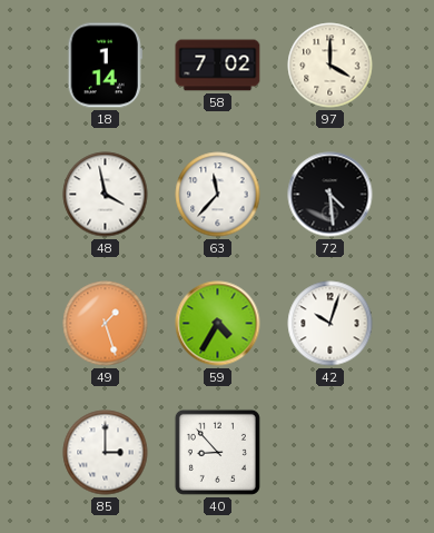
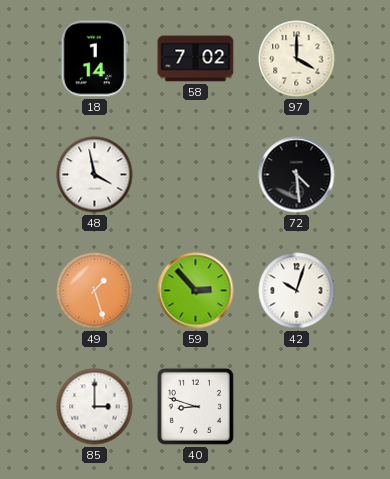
63: 11:37 -> none
59: 4:35 -> 2:53
40: 8:53 -> 8:48
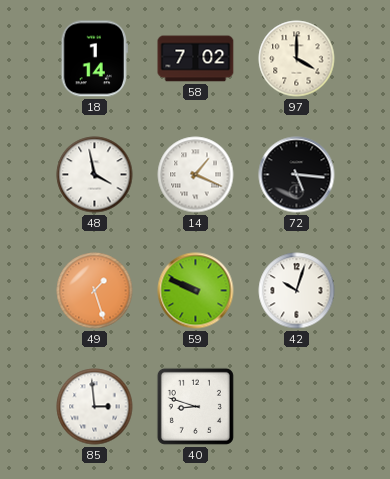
14: none -> 1:19
72: 4:29 -> 5:16
59: 2:53 -> 9:49
85: 3:00 -> 2:59
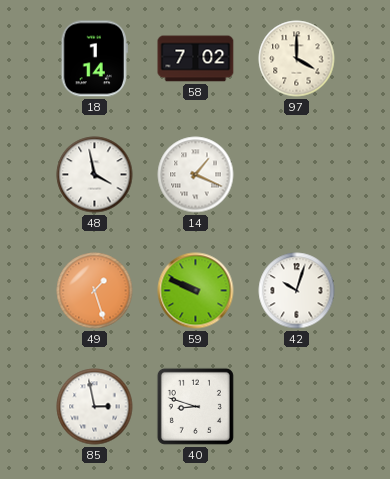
72: 5:16 -> none
85: 2:59 -> 2:58
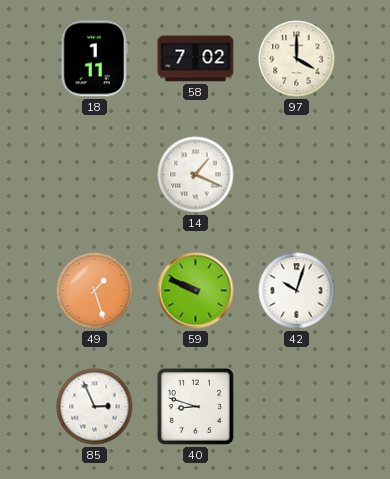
18: 1:14 -> 1:11
48: 3:58 -> none
85: 2:58 -> 2:56
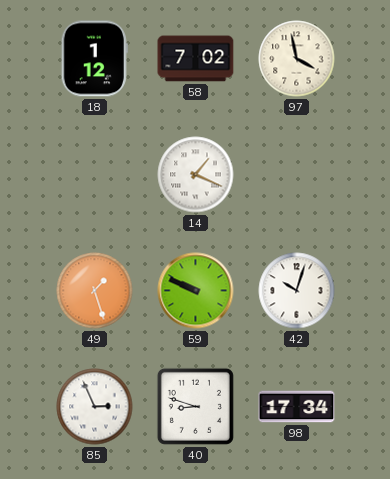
18: 1:11 -> 1:12
97: 4:00 -> 3:58
98: none -> 17:34
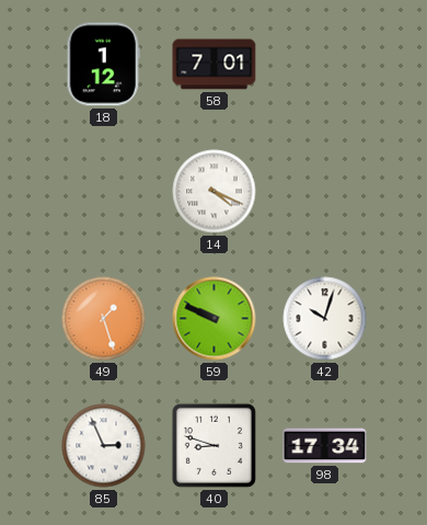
58: 7:02 -> 7:01
97: 3:58 -> none
14: 1:19 -> 4:19
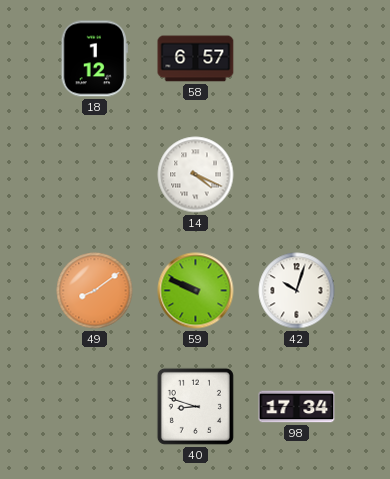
58: 7:01 -> 6:57
49: 1:27 -> 8:09
85: 2:56 -> none
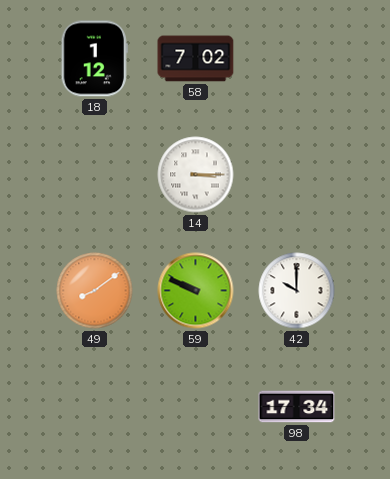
58: 6:57 -> 7:02
14: 4:19 -> 3:15
42: 10:03 -> 10:00
40: 8:48 -> none
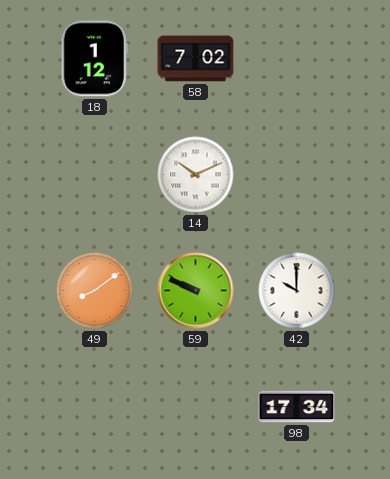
14: 3:15 -> 10:11
